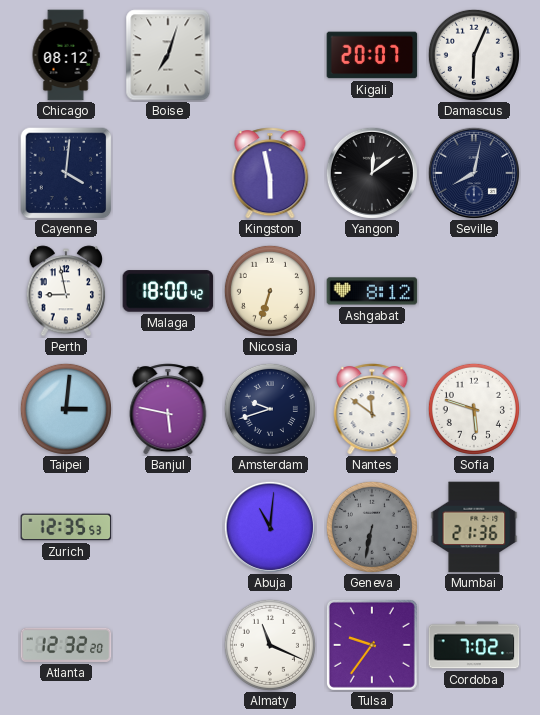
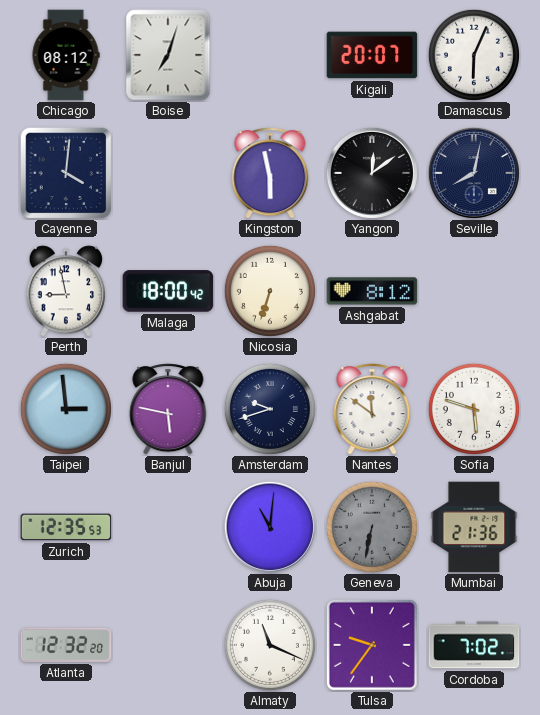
Taipei: 3:01 -> 2:59
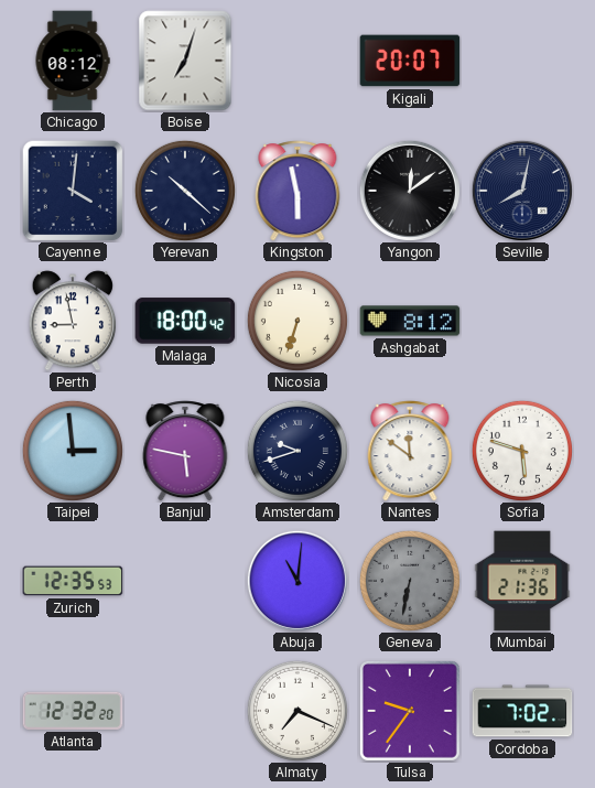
Damascus: 6:04 -> none
Yerevan: none -> 10:22
Almaty: 11:19 -> 7:19
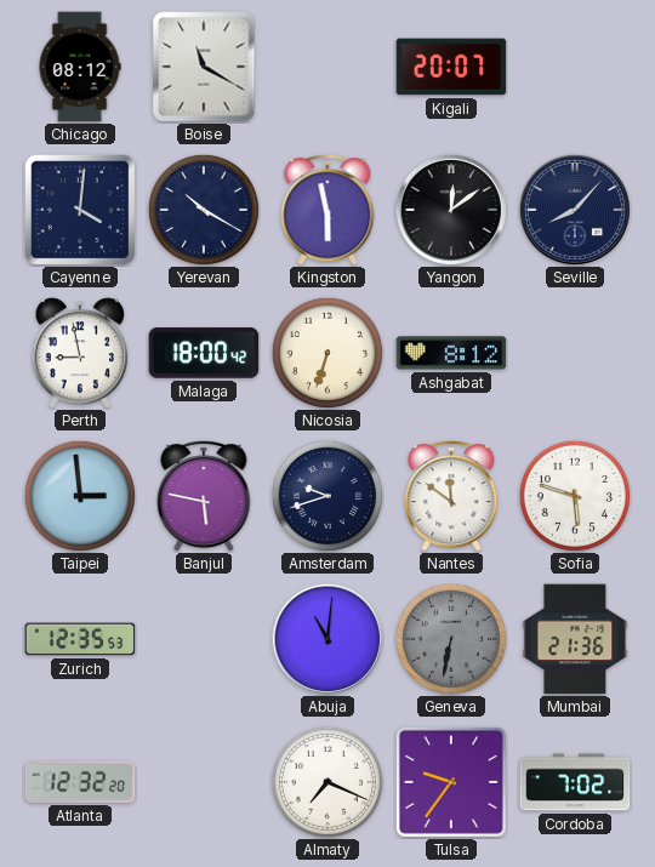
Boise: 7:03 -> 11:20
Yerevan: 10:22 -> 10:20
Seville: 8:02 -> 8:07
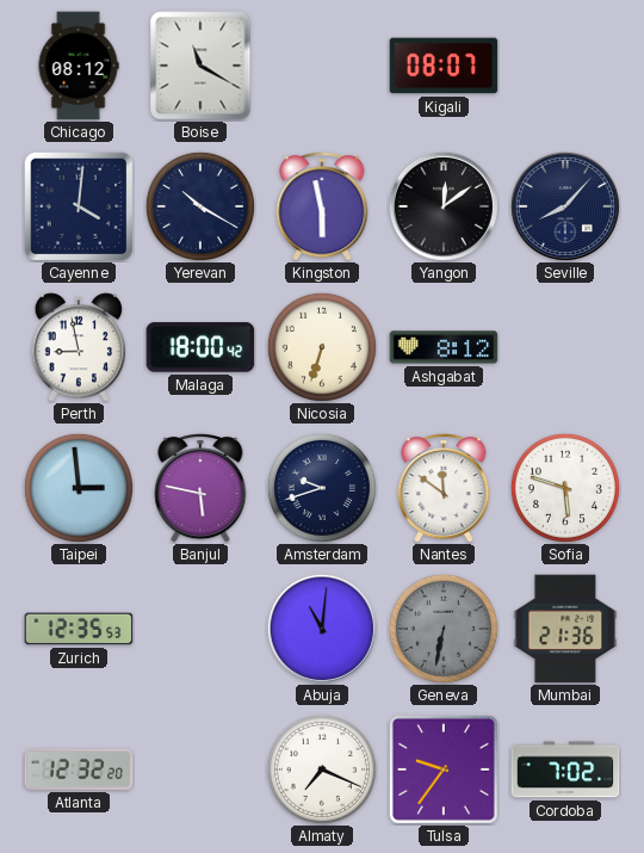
Kigali: 20:07 -> 08:07
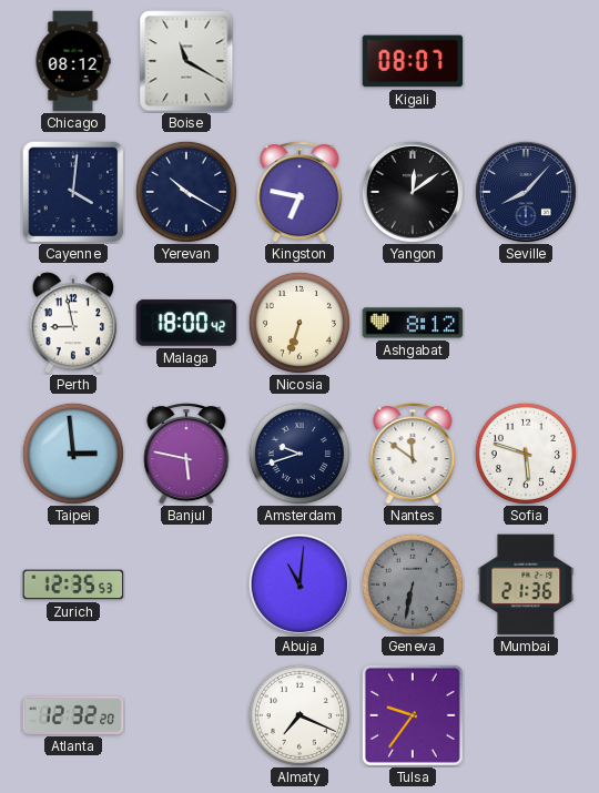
Kingston: 5:58 -> 6:47
Cordoba: 7:02 -> none
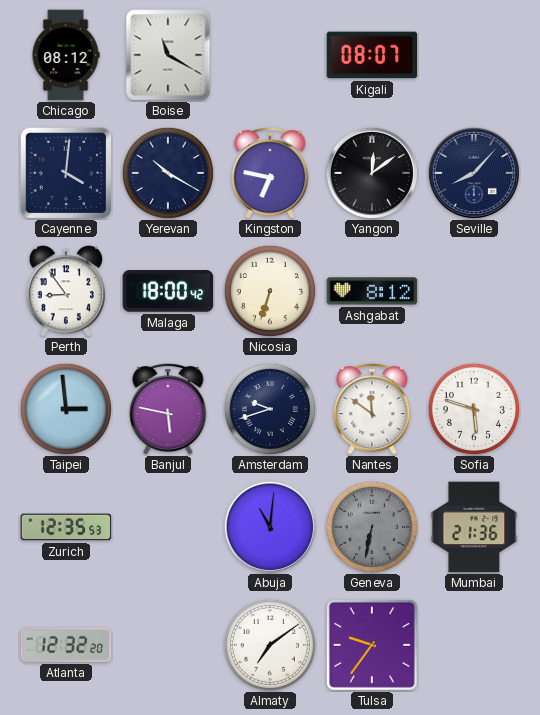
Perth: 8:58 -> 8:54
Almaty: 7:19 -> 7:09
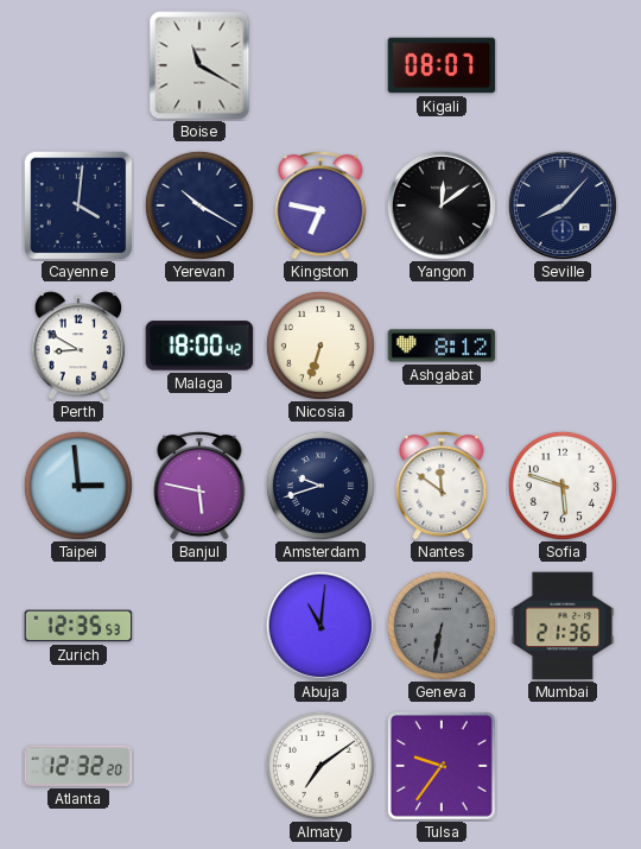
Chicago: 08:12 -> none
Perth: 8:54 -> 8:50
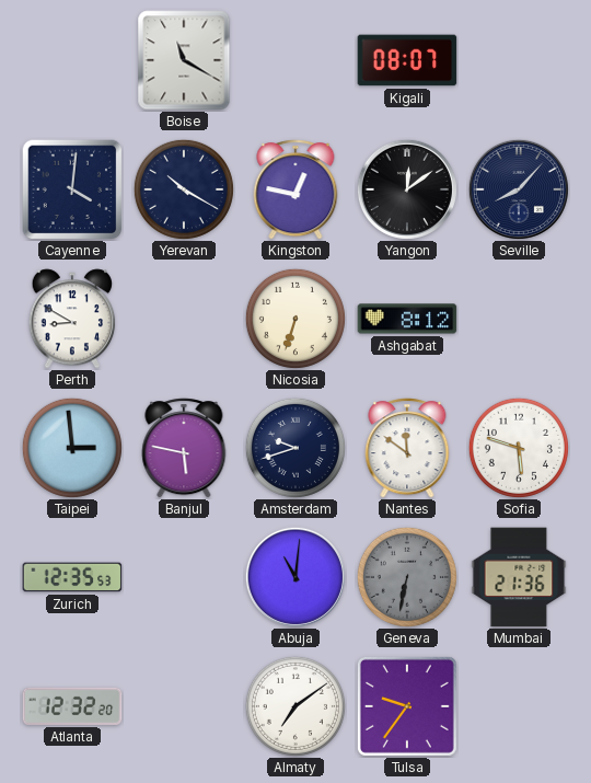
Kingston: 6:47 -> 12:47
Malaga: 18:00 -> none
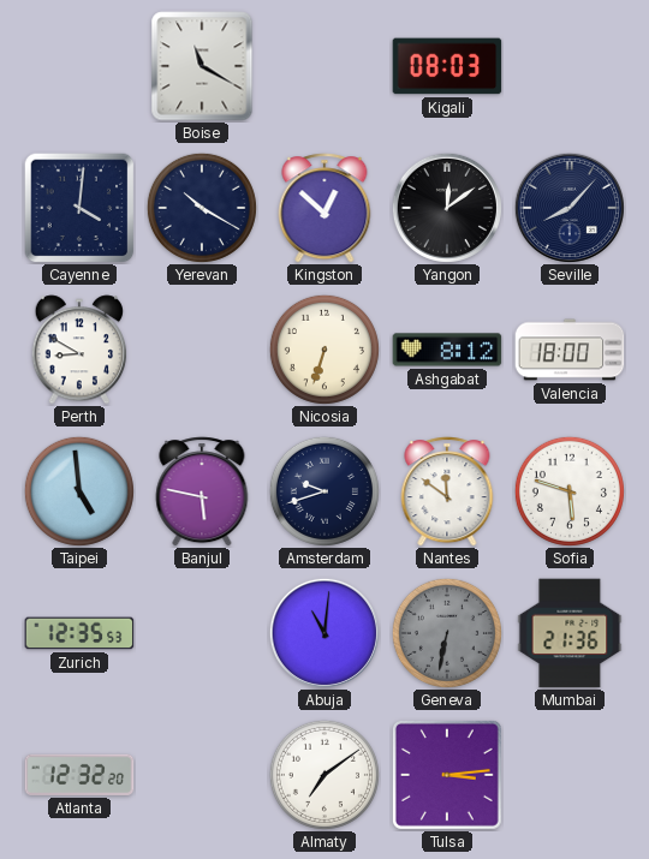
Kigali: 08:07 -> 08:03
Kingston: 12:47 -> 12:52
Valencia: none -> 18:00
Taipei: 2:59 -> 4:59
Tulsa: 9:36 -> 3:14
